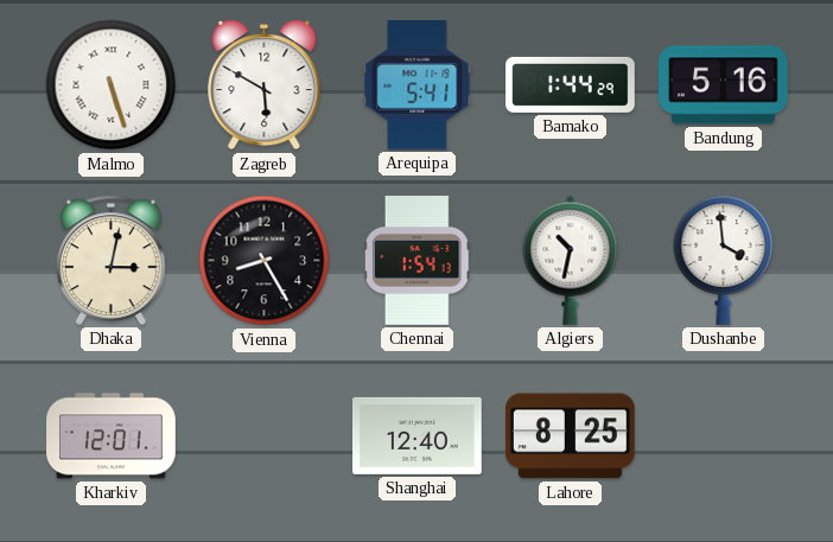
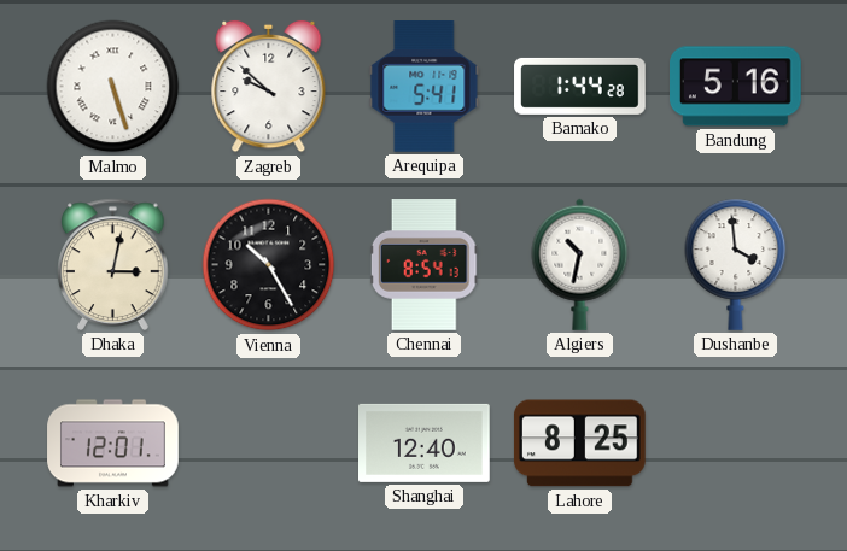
Zagreb: 5:50 -> 9:52
Bamako: 1:44:29 -> 1:44:28
Vienna: 8:25 -> 10:25
Chennai: 1:54 -> 8:54
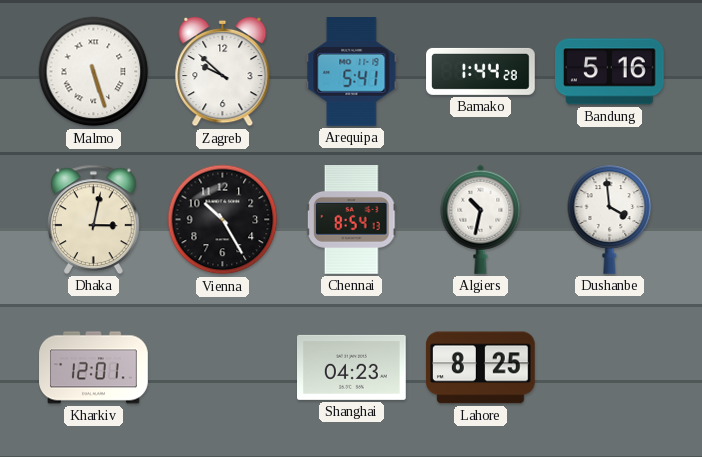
Shanghai: 12:40 -> 04:23
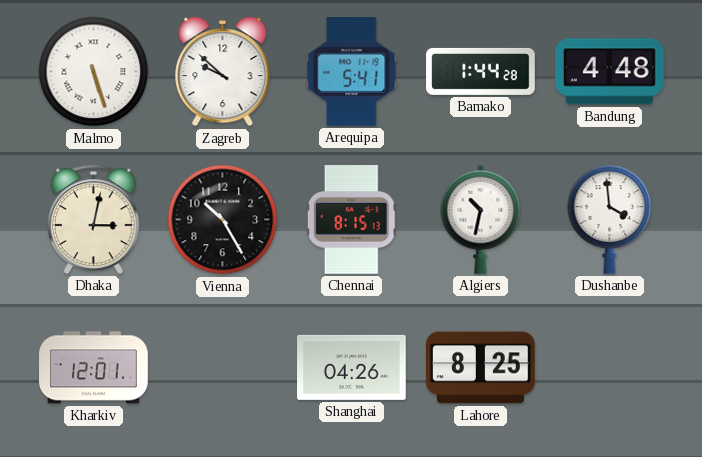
Bandung: 5:16 -> 4:48
Chennai: 8:54 -> 8:15
Shanghai: 04:23 -> 04:26
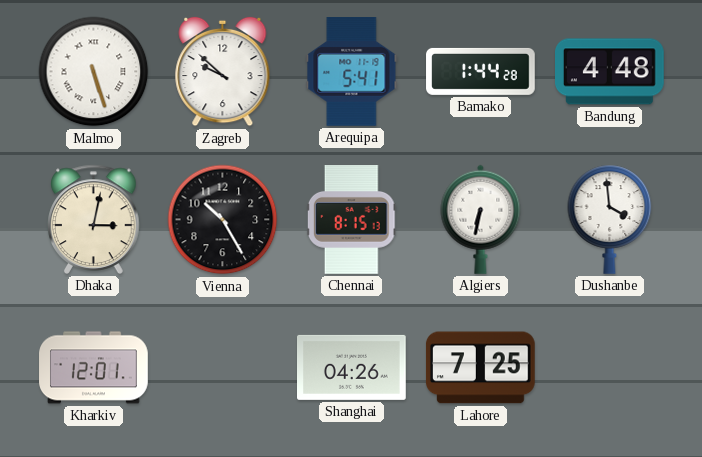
Algiers: 10:32 -> 6:32
Lahore: 8:25 -> 7:25
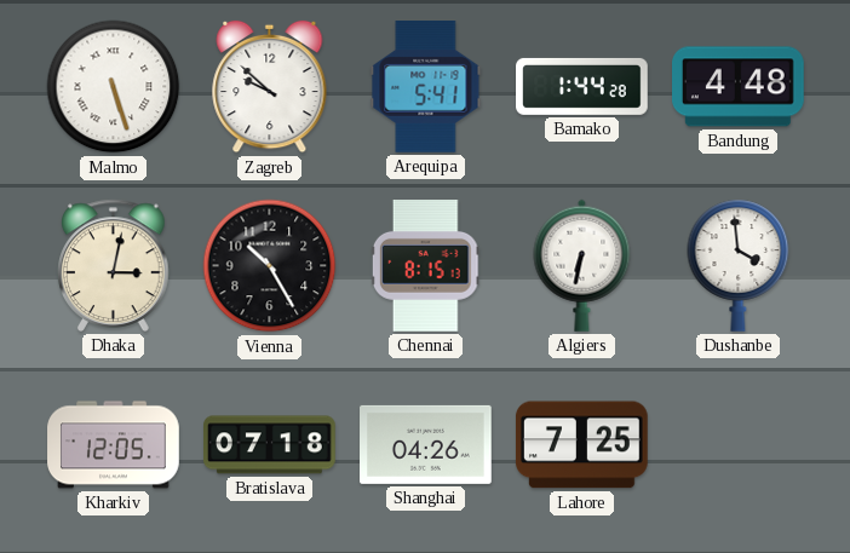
Kharkiv: 12:01 -> 12:05
Bratislava: none -> 07:18
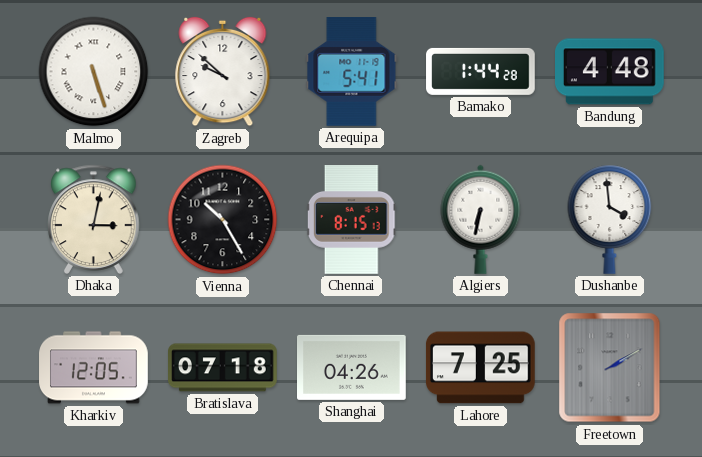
Freetown: none -> 2:10
